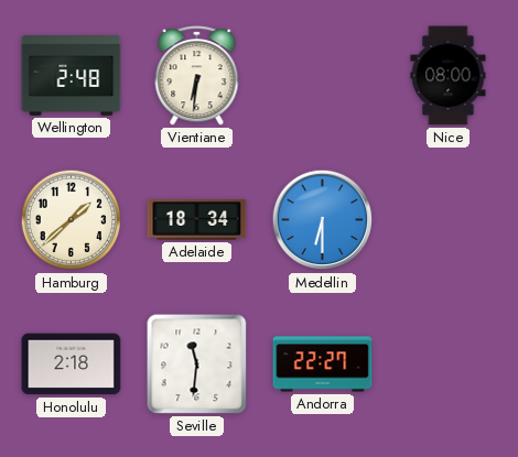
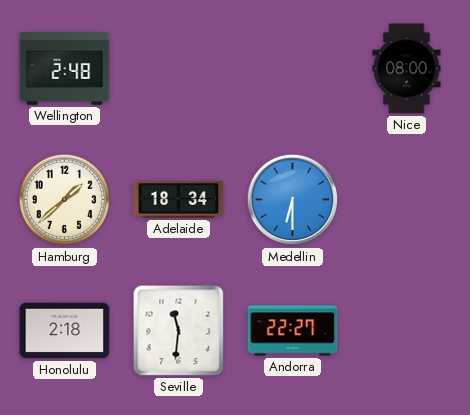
Vientiane: 6:31 -> none
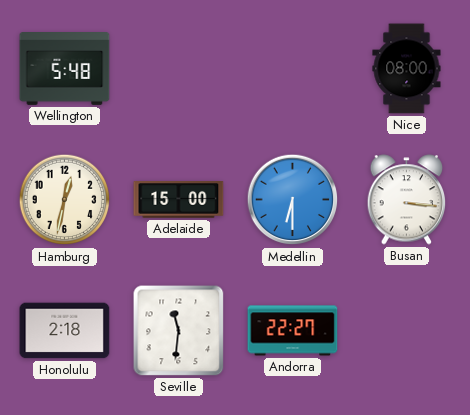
Wellington: 2:48 -> 5:48
Hamburg: 1:38 -> 12:32
Adelaide: 18:34 -> 15:00
Busan: none -> 3:16
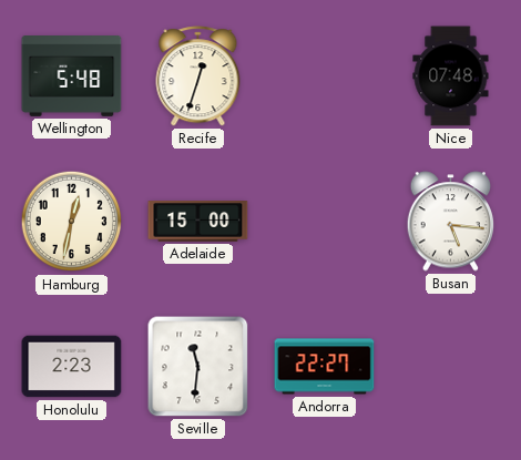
Recife: none -> 12:33
Nice: 08:00 -> 07:48
Medellin: 6:30 -> none
Busan: 3:16 -> 5:16
Honolulu: 2:18 -> 2:23
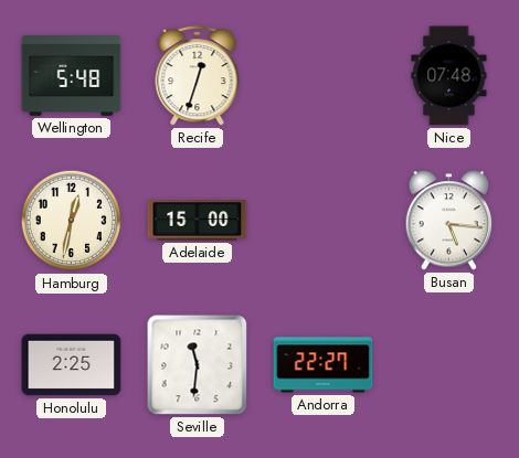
Honolulu: 2:23 -> 2:25
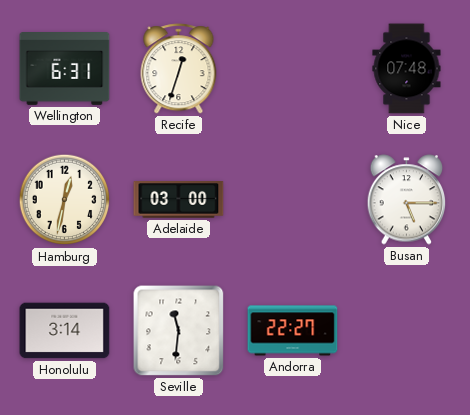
Wellington: 5:48 -> 6:31
Adelaide: 15:00 -> 03:00
Busan: 5:16 -> 5:15
Honolulu: 2:25 -> 3:14
